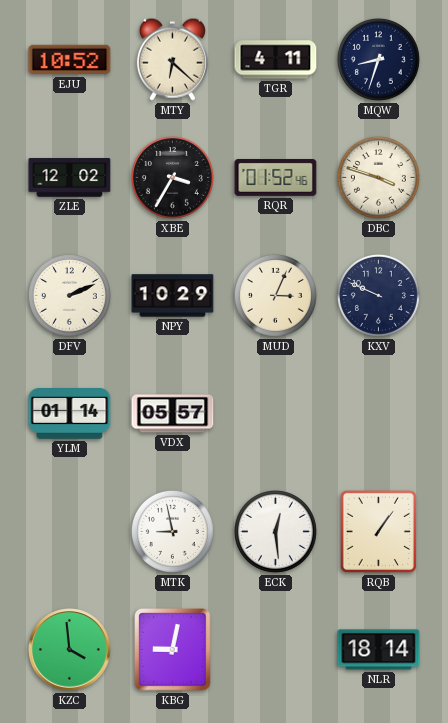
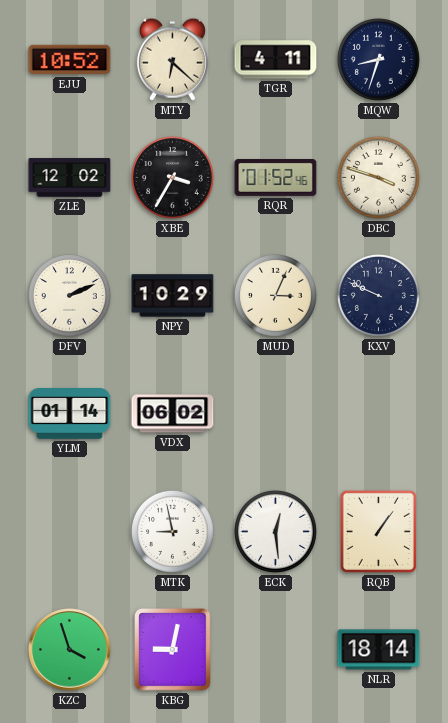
VDX: 05:57 -> 06:02
KZC: 3:59 -> 3:57
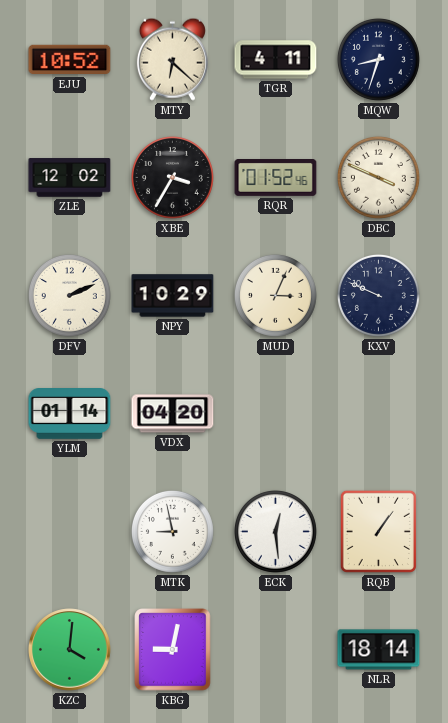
DBC: 3:48 -> 3:49
VDX: 06:02 -> 04:20
KZC: 3:57 -> 4:01
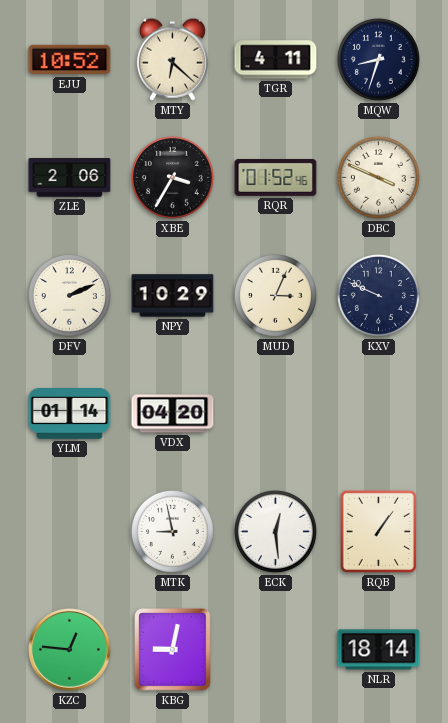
ZLE: 12:02 -> 2:06
KZC: 4:01 -> 12:46
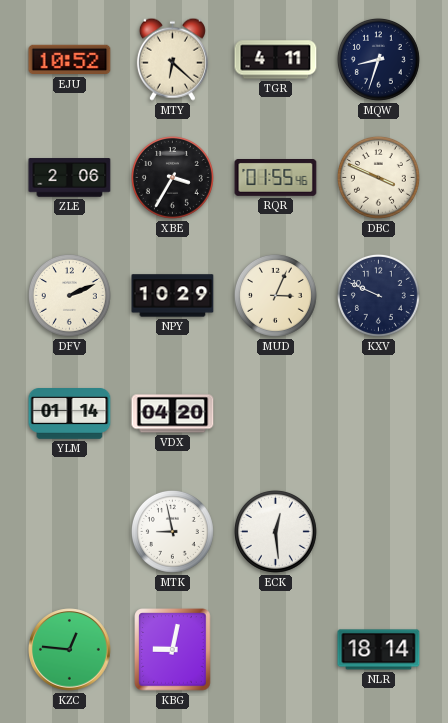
RQR: 01:52 -> 01:55
RQB: 1:06 -> none
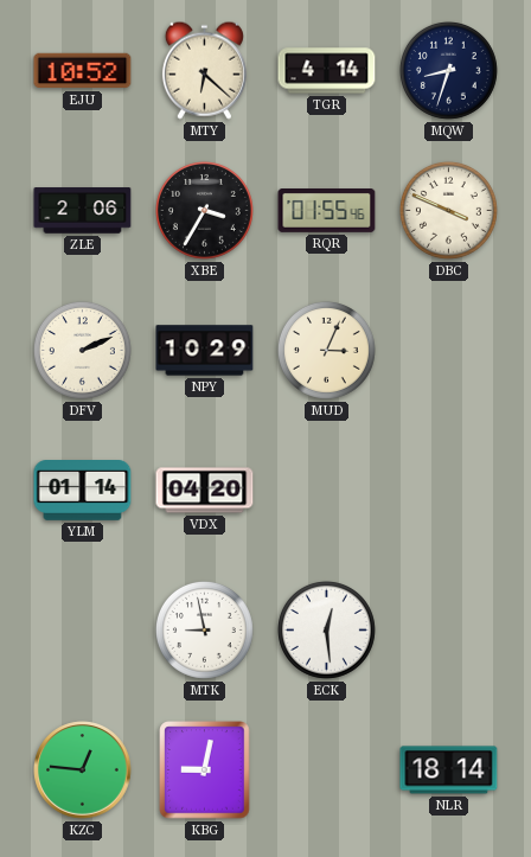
TGR: 4:11 -> 4:14
KXV: 9:49 -> none
